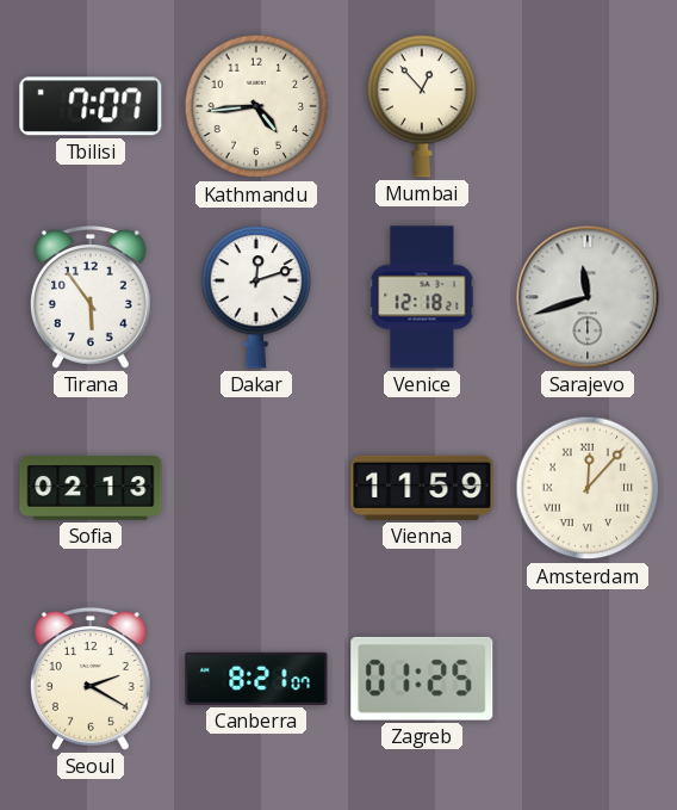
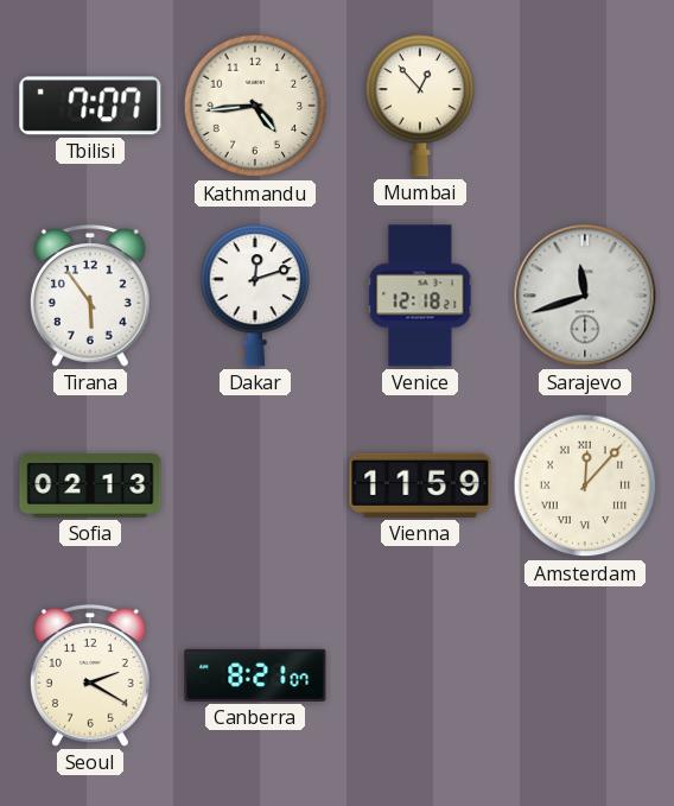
Zagreb: 01:25 -> none
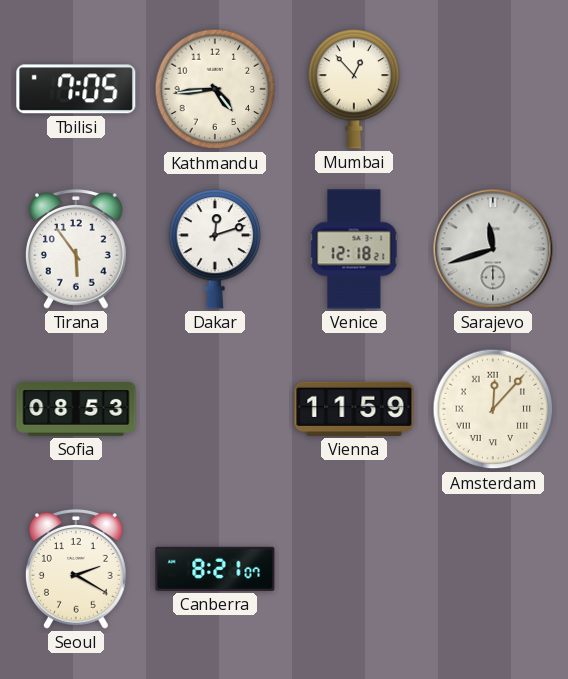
Tbilisi: 7:07 -> 7:05
Sofia: 02:13 -> 08:53
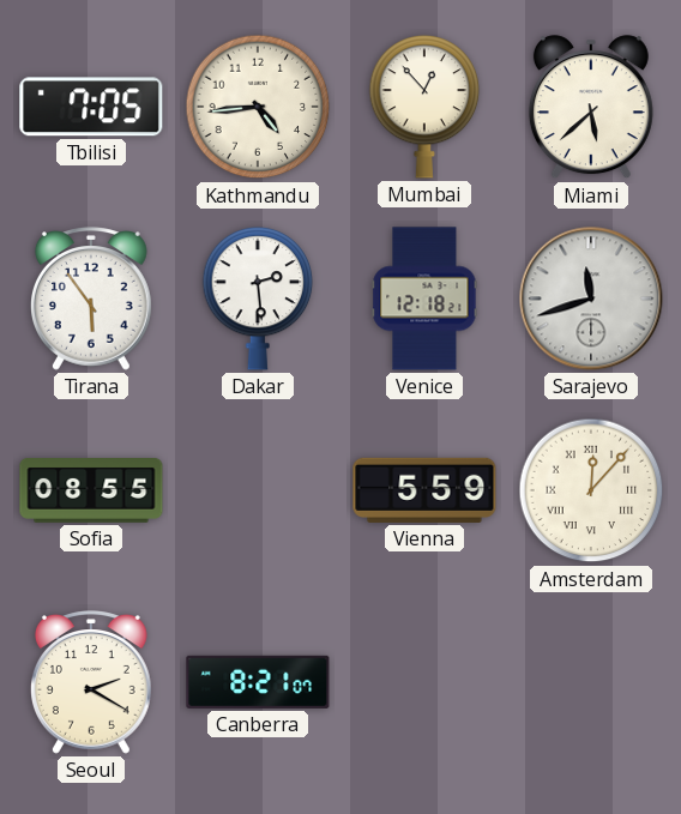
Miami: none -> 5:38
Dakar: 12:12 -> 2:29
Sofia: 08:53 -> 08:55
Vienna: 11:59 -> 5:59
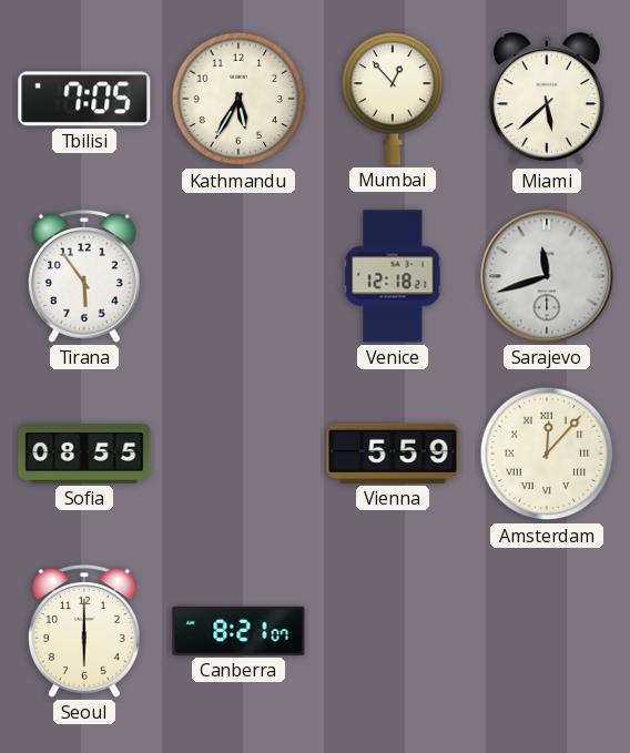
Kathmandu: 4:44 -> 5:35
Dakar: 2:29 -> none
Seoul: 2:20 -> 6:00
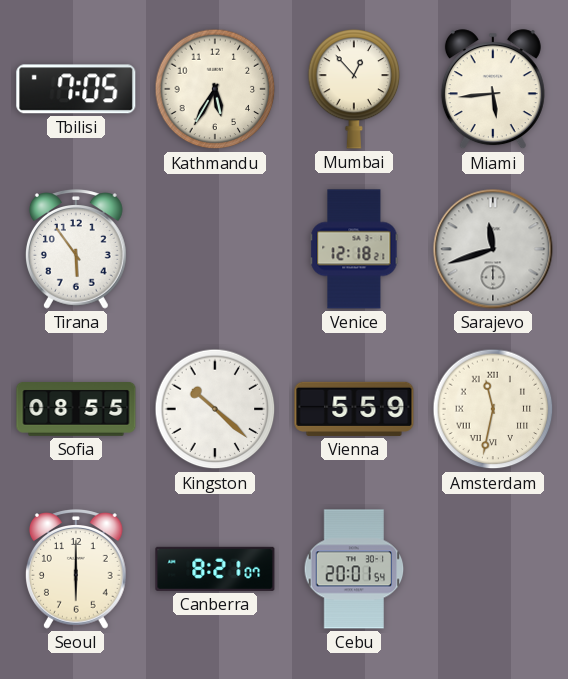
Miami: 5:38 -> 5:44
Kingston: none -> 10:22
Amsterdam: 12:07 -> 11:32
Cebu: none -> 20:01
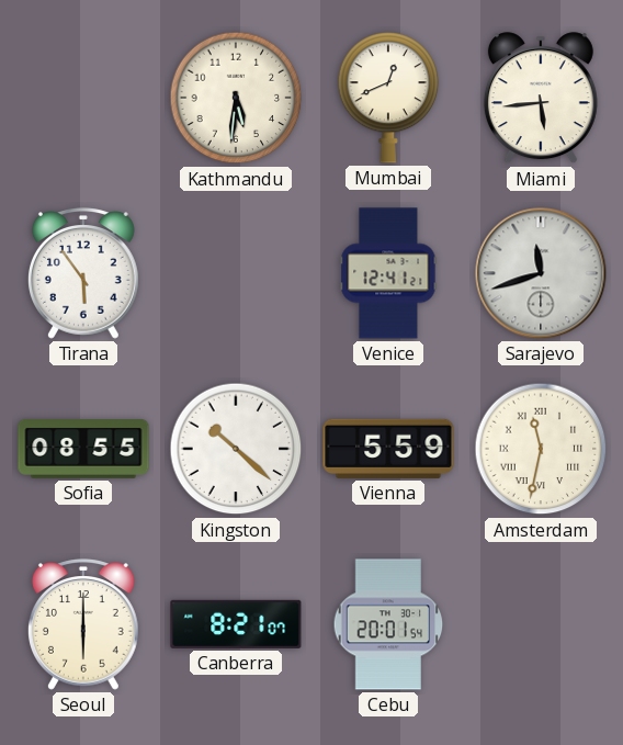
Tbilisi: 7:05 -> none
Kathmandu: 5:35 -> 5:31
Mumbai: 12:53 -> 12:41
Venice: 12:18 -> 12:41
